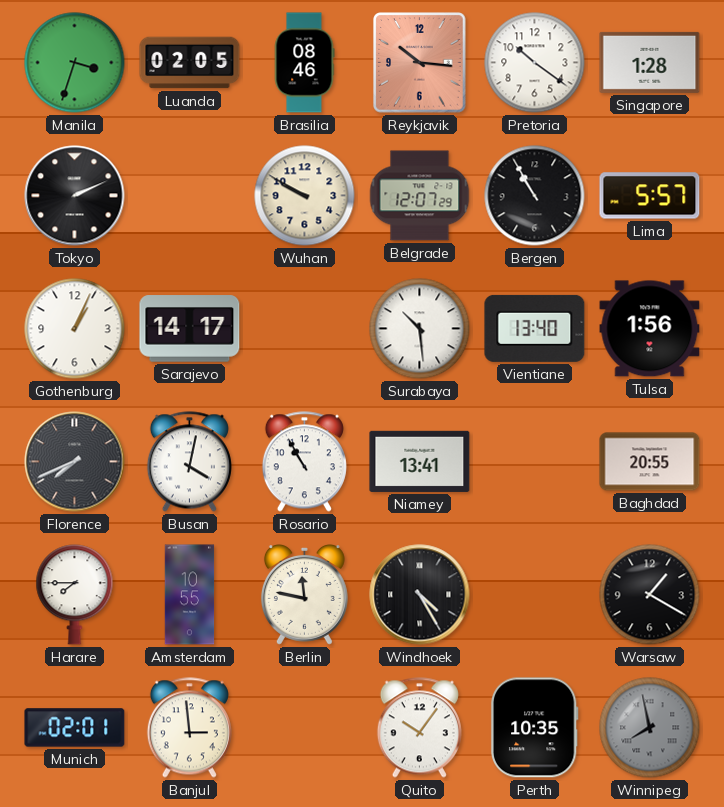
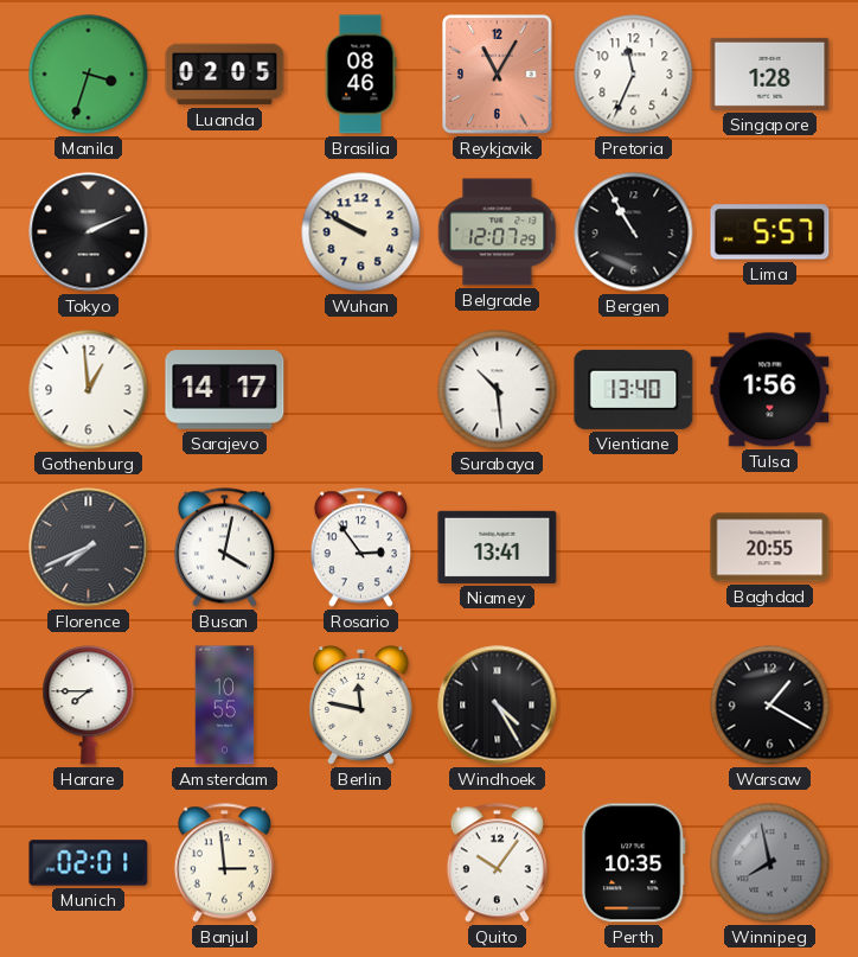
Reykjavik: 10:16 -> 11:05
Pretoria: 10:21 -> 11:34
Gothenburg: 1:04 -> 12:59
Rosario: 10:55 -> 2:54
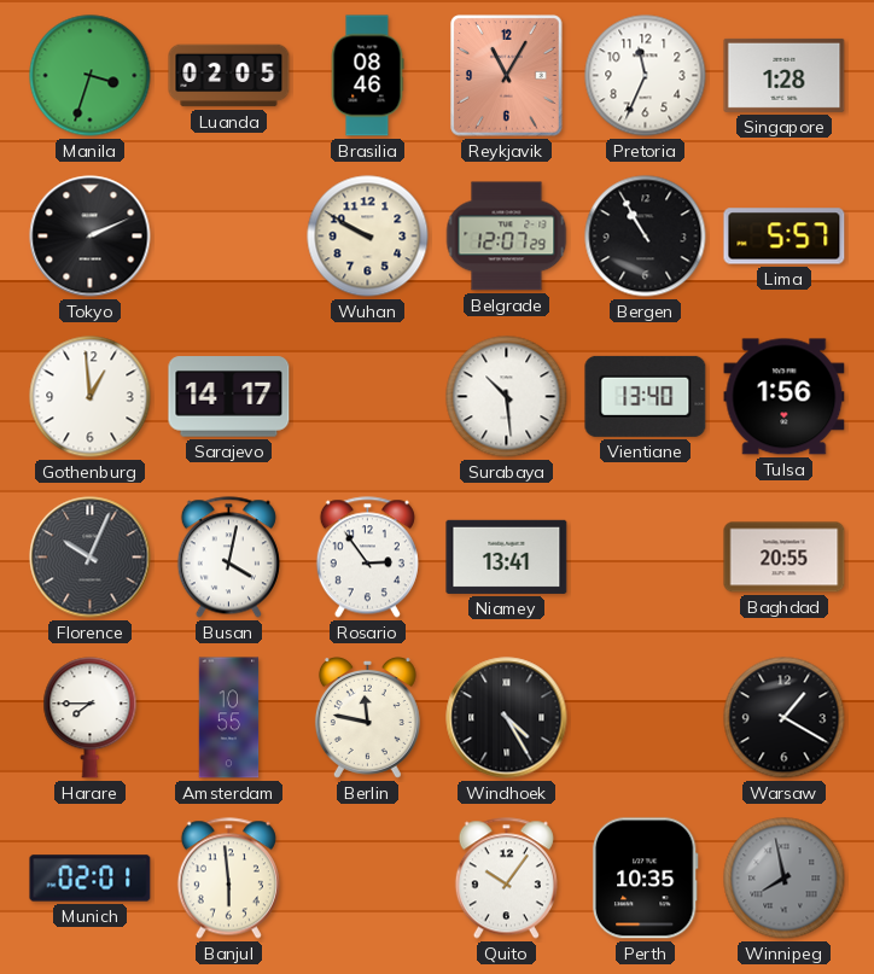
Florence: 7:41 -> 10:04
Banjul: 2:59 -> 5:59
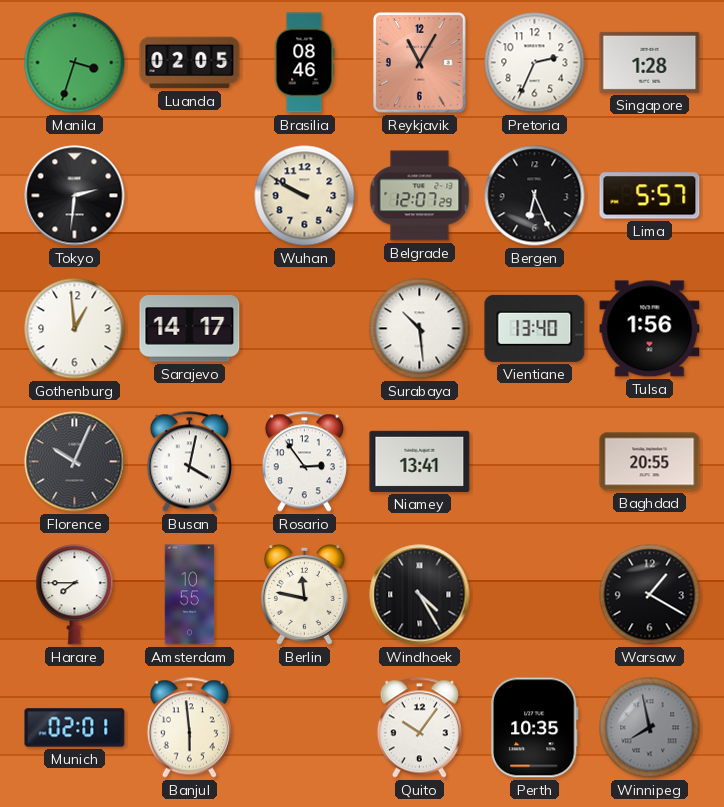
Pretoria: 11:34 -> 2:34
Tokyo: 2:11 -> 2:31
Bergen: 10:55 -> 6:26
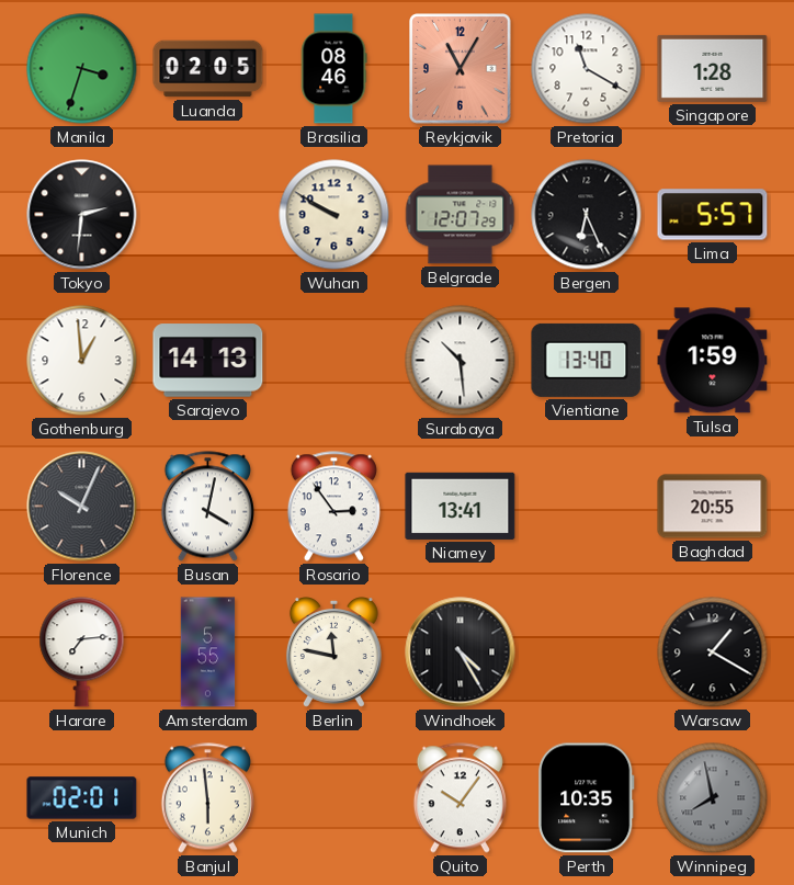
Pretoria: 2:34 -> 11:20
Sarajevo: 14:17 -> 14:13
Tulsa: 1:56 -> 1:59
Harare: 7:45 -> 7:14
Amsterdam: 10:55 -> 5:55
